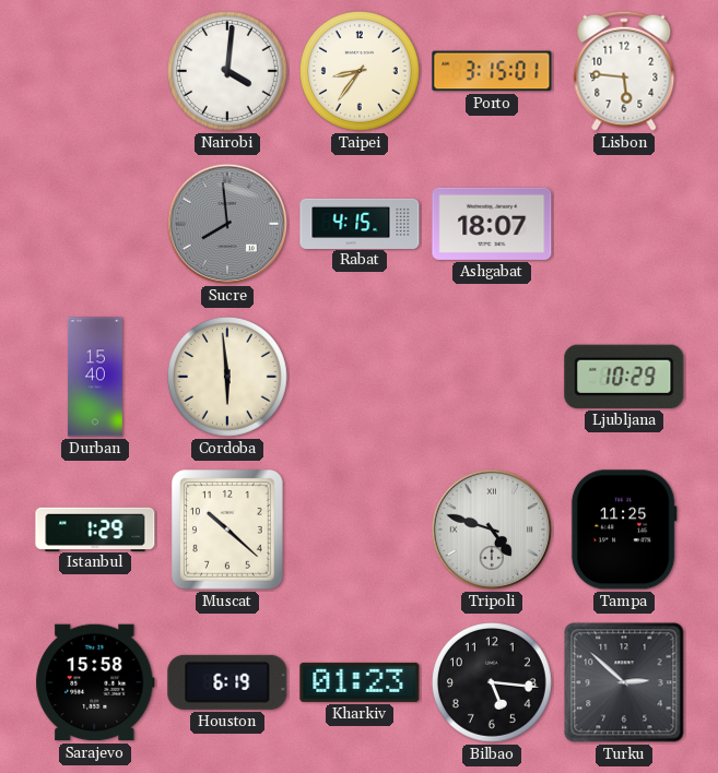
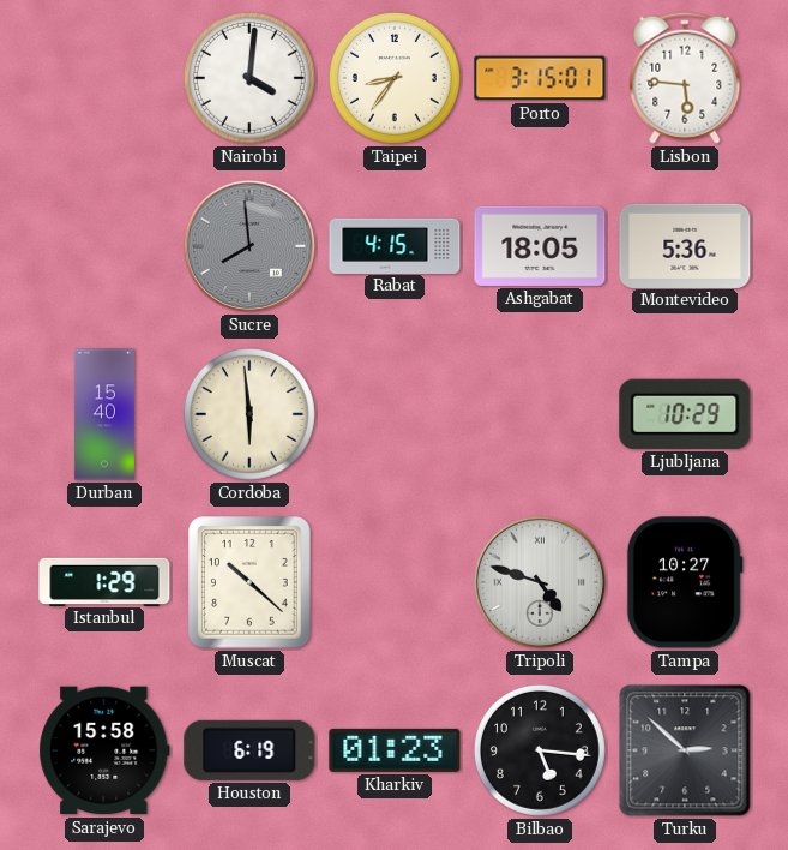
Ashgabat: 18:07 -> 18:05
Montevideo: none -> 5:36
Tampa: 11:25 -> 10:27
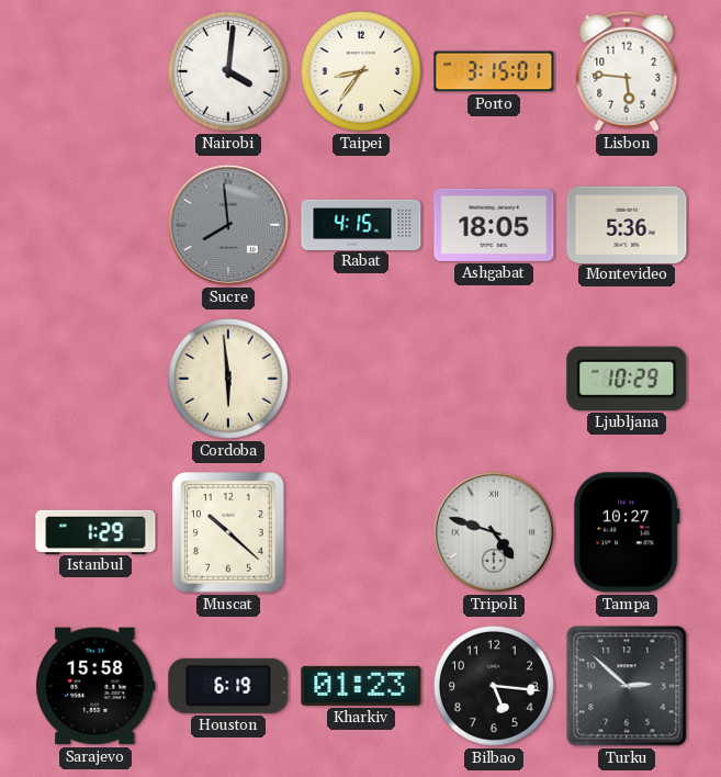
Durban: 15:40 -> none
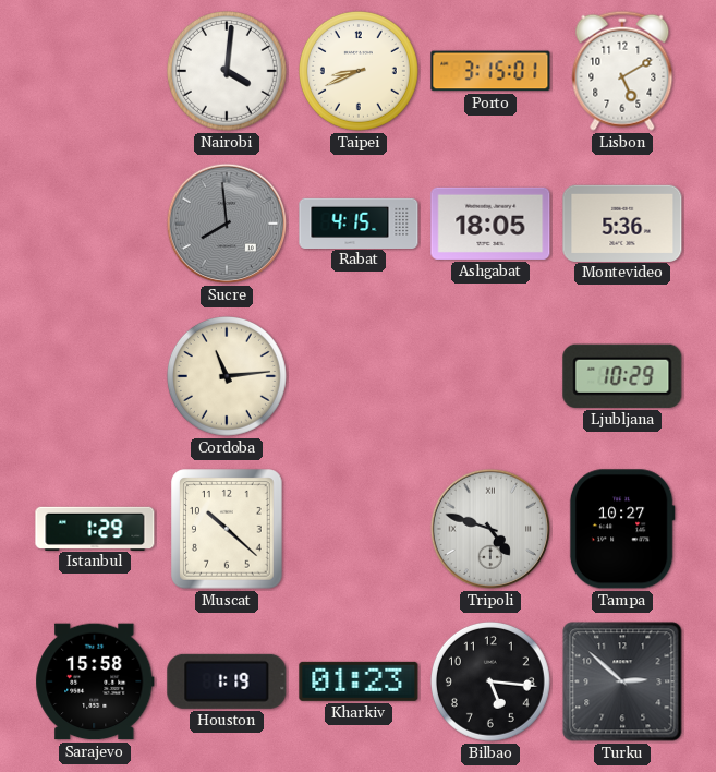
Taipei: 8:36 -> 8:41
Lisbon: 5:46 -> 5:10
Cordoba: 5:59 -> 11:14
Houston: 6:19 -> 1:19
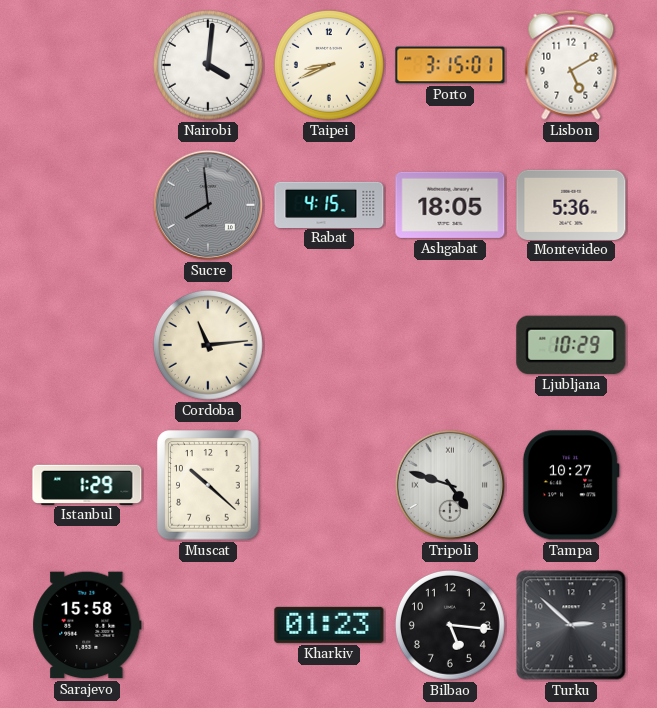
Houston: 1:19 -> none
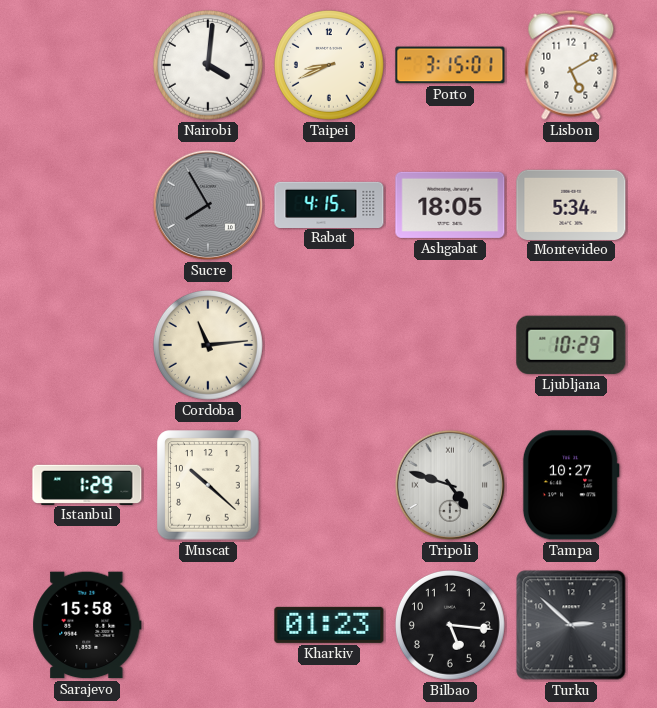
Sucre: 7:59 -> 7:55
Montevideo: 5:36 -> 5:34
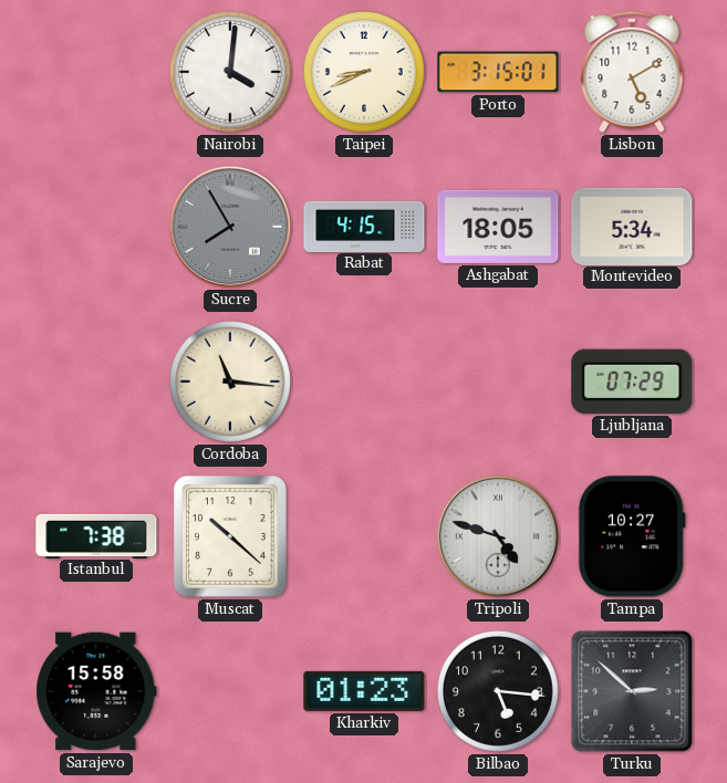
Cordoba: 11:14 -> 11:16
Ljubljana: 10:29 -> 07:29
Istanbul: 1:29 -> 7:38
